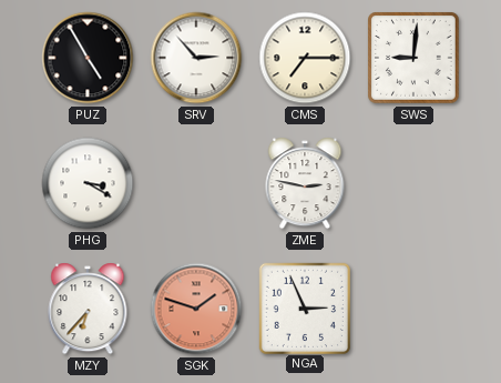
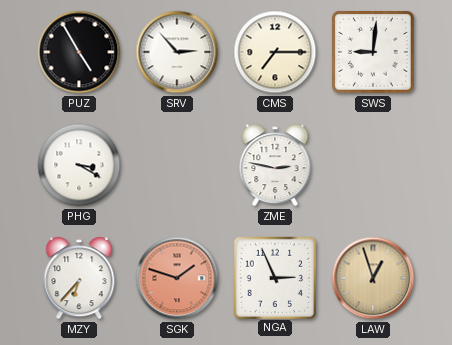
LAW: none -> 12:57
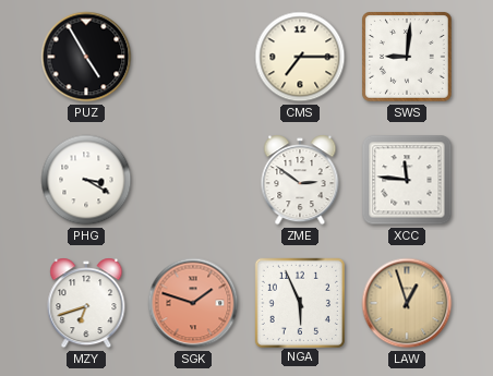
SRV: 2:53 -> none
ZME: 2:47 -> 2:51
XCC: none -> 11:46
MZY: 6:37 -> 6:42
NGA: 2:56 -> 5:56
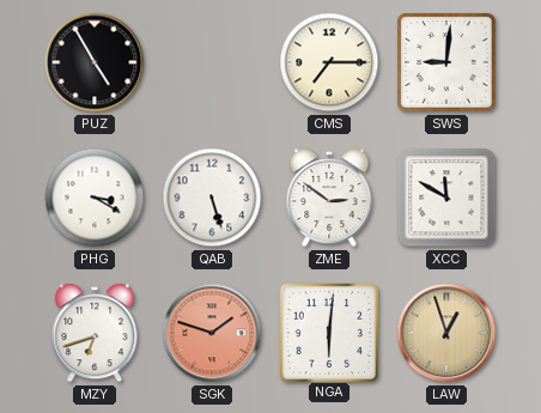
QAB: none -> 5:27
XCC: 11:46 -> 11:50
NGA: 5:56 -> 6:01
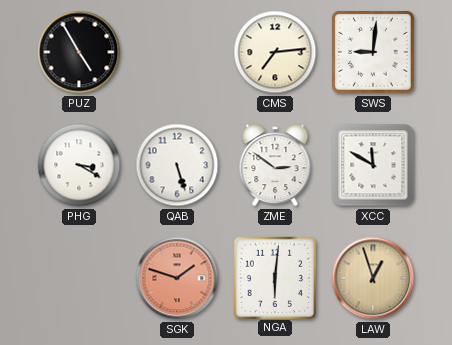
CMS: 7:15 -> 7:14
MZY: 6:42 -> none
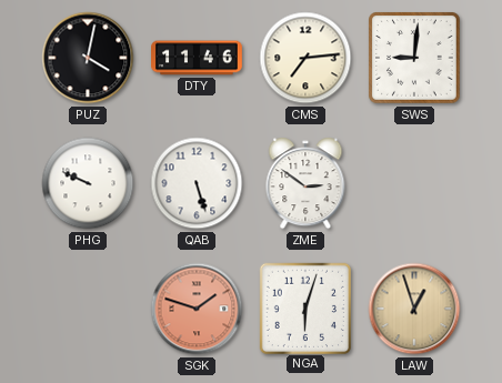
PUZ: 4:55 -> 4:02
DTY: none -> 11:46
PHG: 3:20 -> 9:49
XCC: 11:50 -> none
NGA: 6:01 -> 6:03
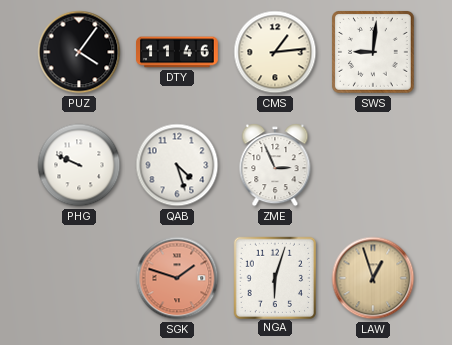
PUZ: 4:02 -> 4:06
CMS: 7:14 -> 1:14
QAB: 5:27 -> 4:27
ZME: 2:51 -> 2:56
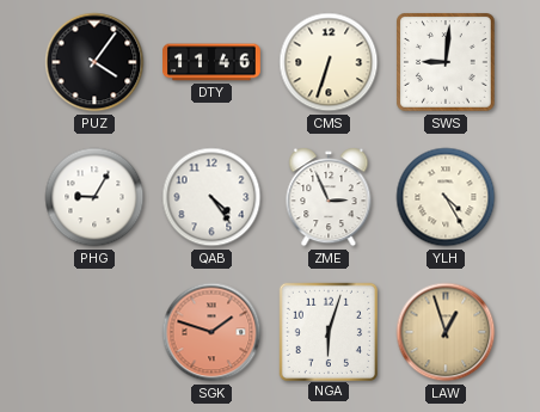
CMS: 1:14 -> 6:33
PHG: 9:49 -> 9:05
QAB: 4:27 -> 4:24
YLH: none -> 4:25
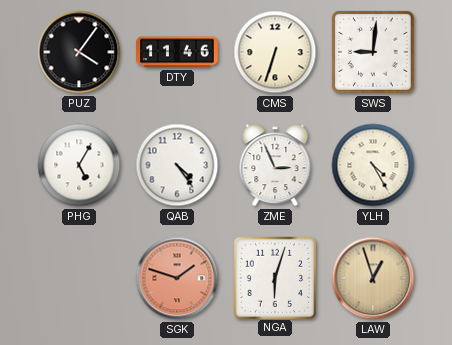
PHG: 9:05 -> 5:05
